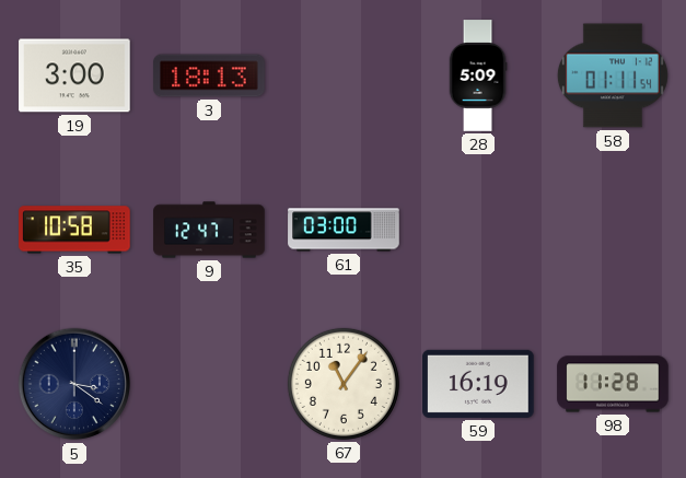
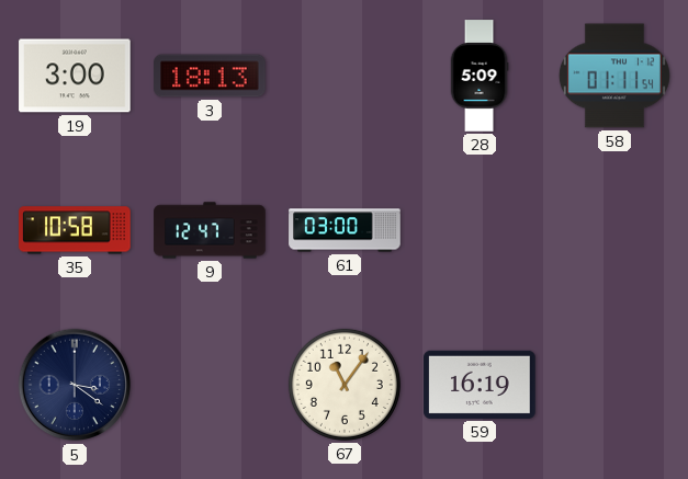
98: 11:28 -> none
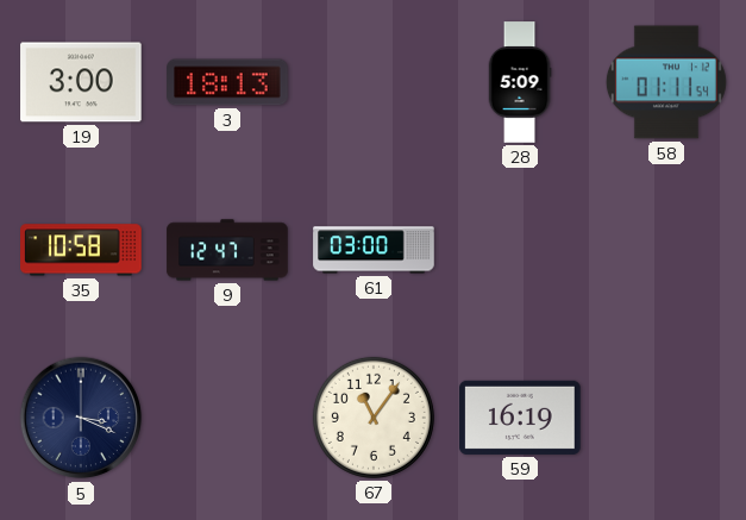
5: 3:21 -> 3:19
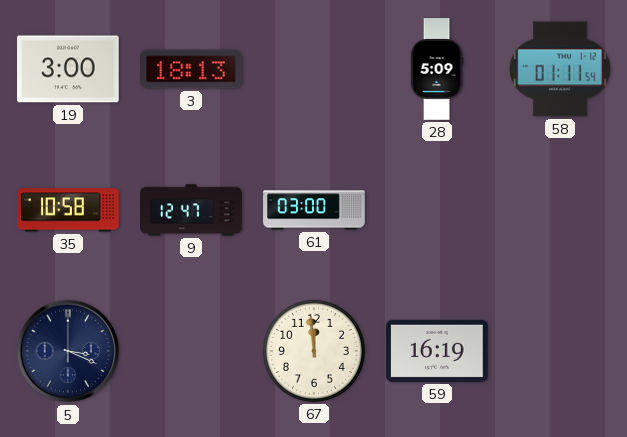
67: 11:06 -> 11:59
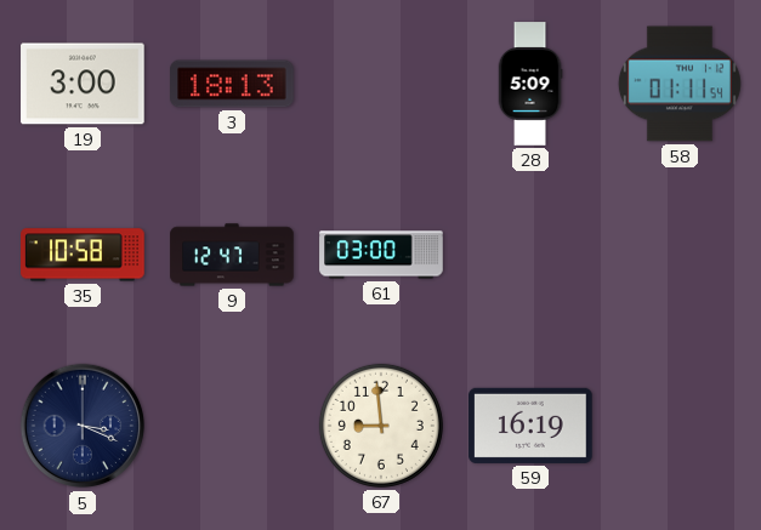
67: 11:59 -> 8:59
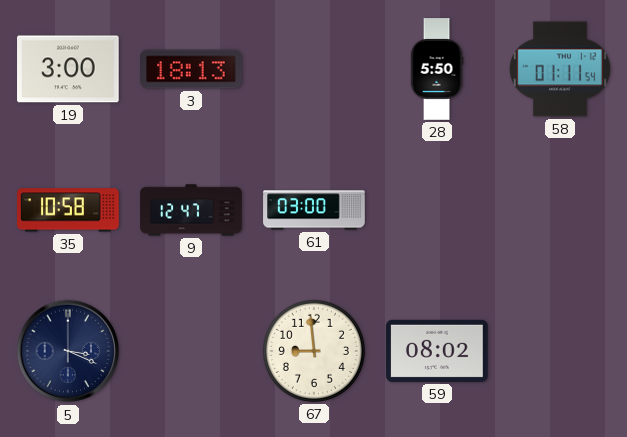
28: 5:09 -> 5:50
59: 16:19 -> 08:02
